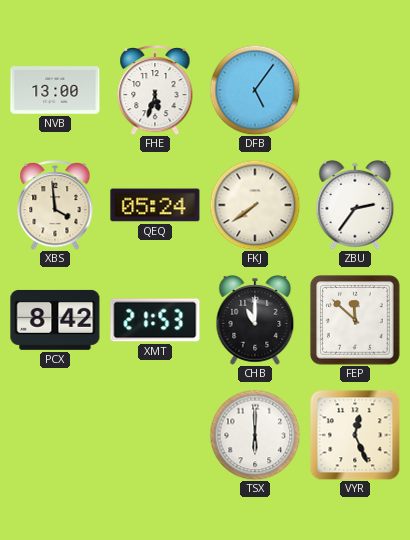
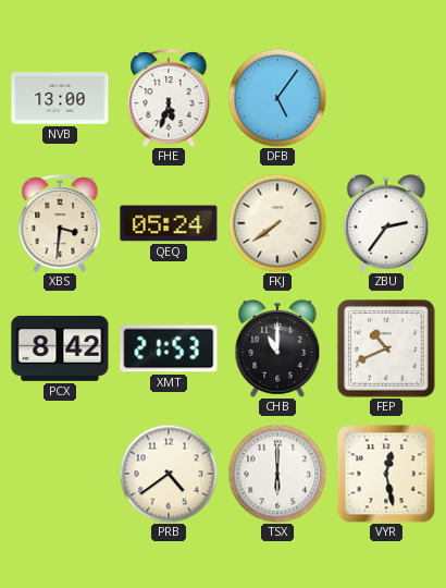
XBS: 3:59 -> 3:31
FEP: 11:52 -> 10:41
PRB: none -> 4:39
VYR: 12:26 -> 12:28
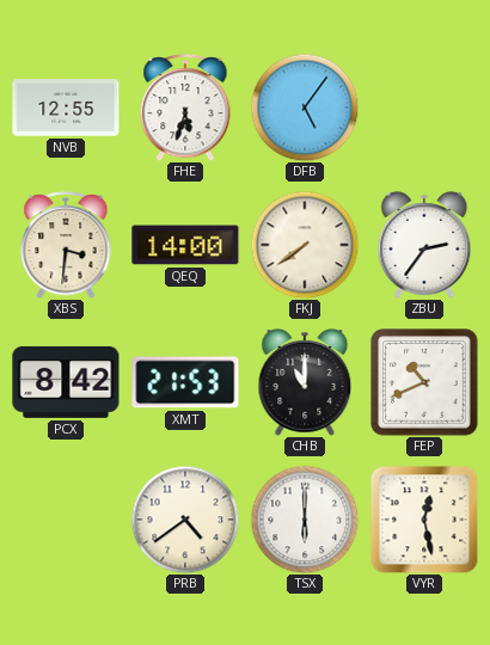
NVB: 13:00 -> 12:55
QEQ: 05:24 -> 14:00
